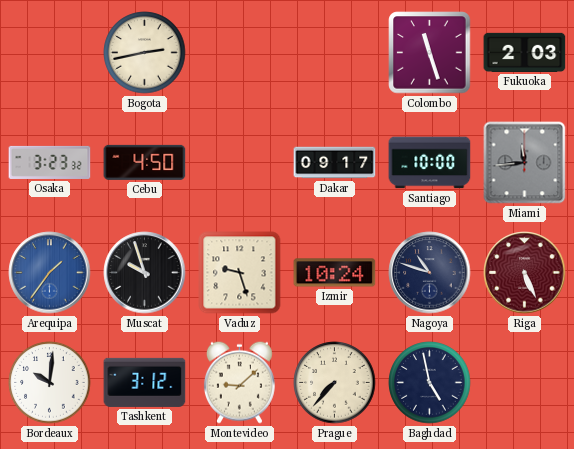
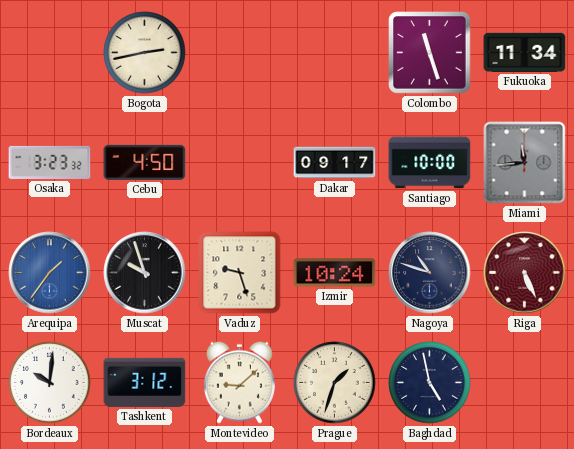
Fukuoka: 2:03 -> 11:34
Prague: 7:37 -> 1:33
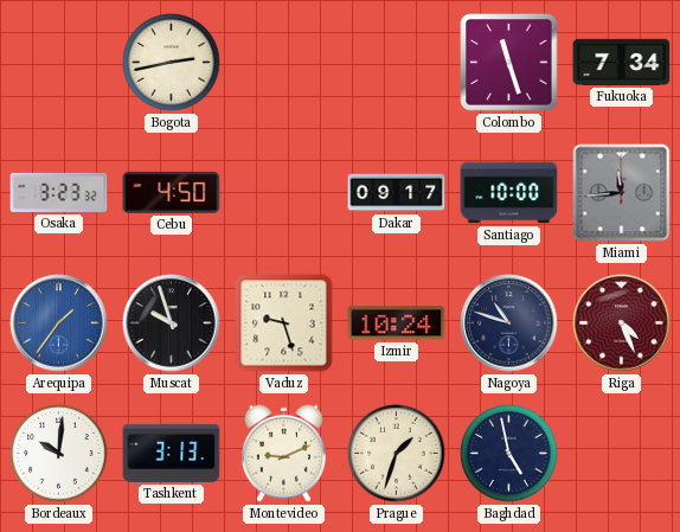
Fukuoka: 11:34 -> 7:34
Riga: 5:26 -> 4:26
Tashkent: 3:12 -> 3:13
Montevideo: 9:08 -> 9:11
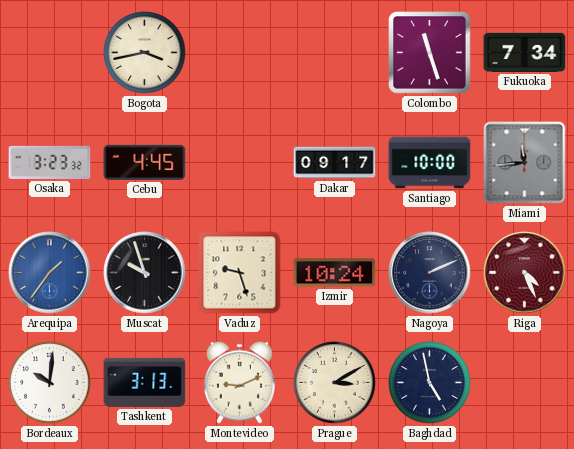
Bogota: 2:43 -> 3:43
Cebu: 4:50 -> 4:45
Nagoya: 10:48 -> 2:11
Prague: 1:33 -> 3:10
